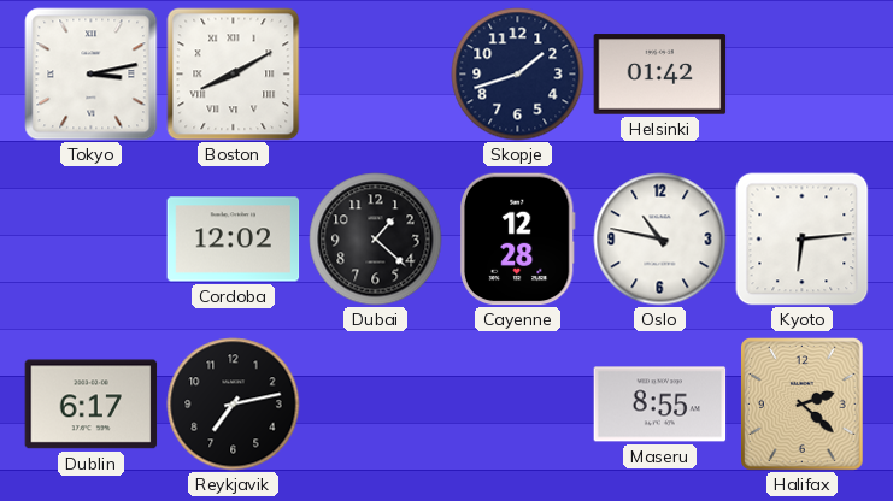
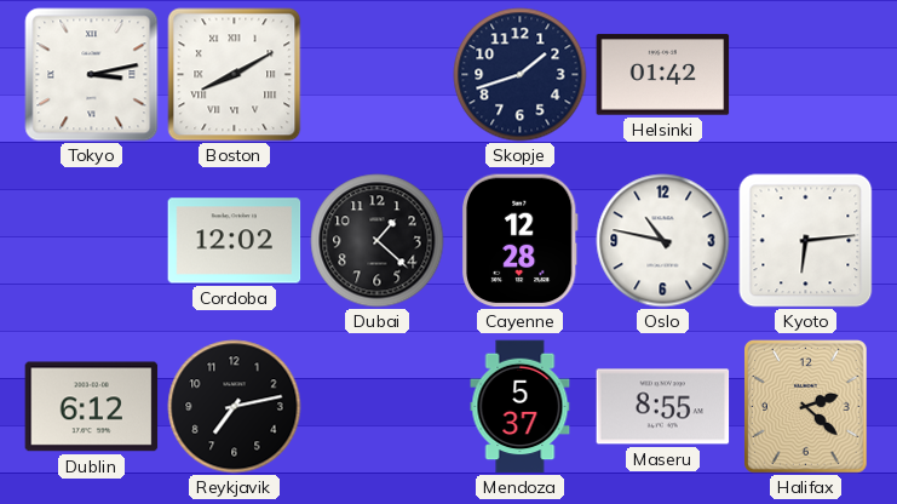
Dublin: 6:17 -> 6:12
Mendoza: none -> 5:37
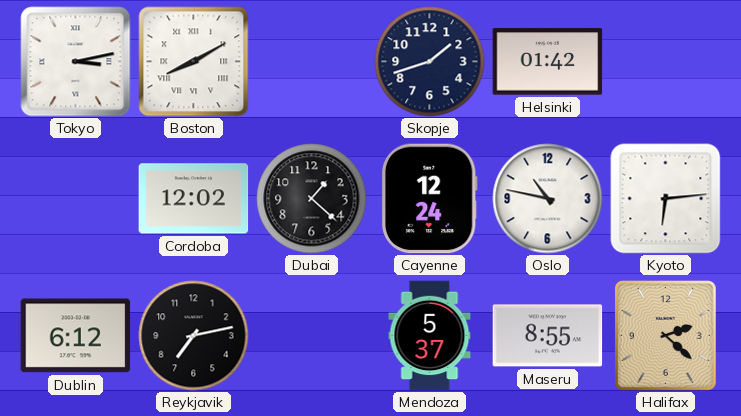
Cayenne: 12:28 -> 12:24
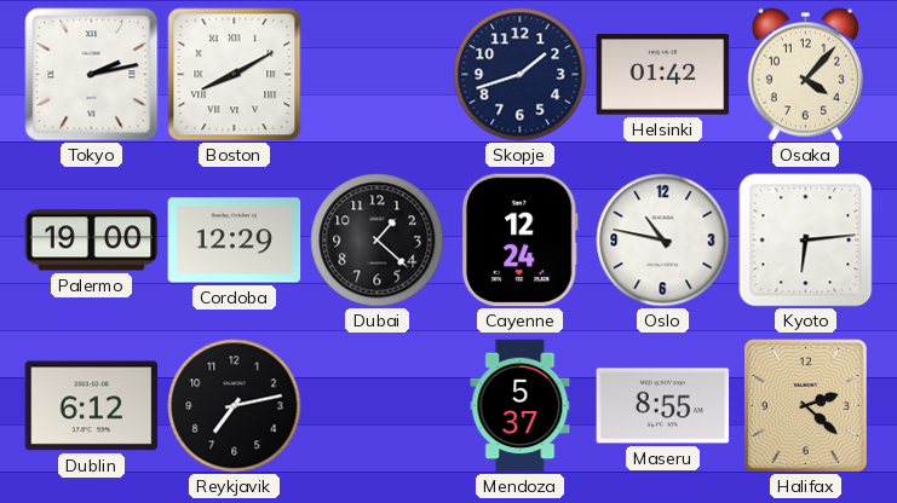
Tokyo: 3:13 -> 2:13
Osaka: none -> 4:07
Palermo: none -> 19:00
Cordoba: 12:02 -> 12:29
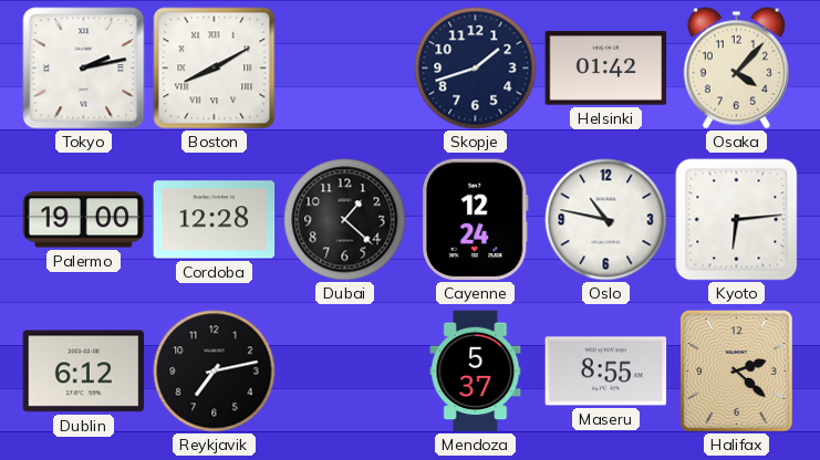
Cordoba: 12:29 -> 12:28
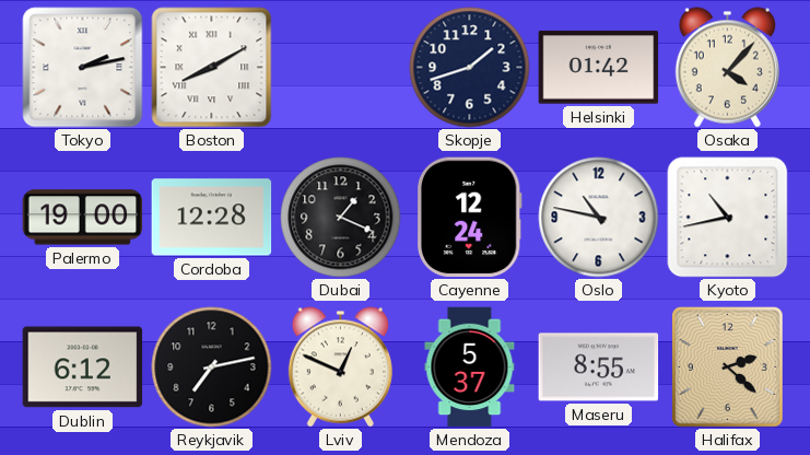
Dubai: 1:22 -> 1:19
Kyoto: 6:14 -> 10:43
Lviv: none -> 12:49
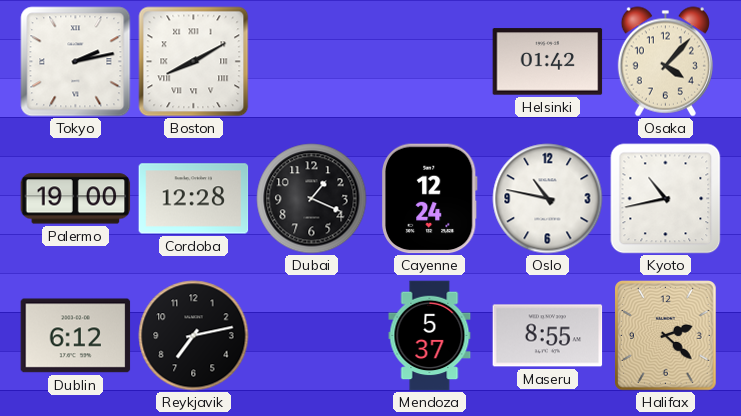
Skopje: 1:42 -> none
Lviv: 12:49 -> none
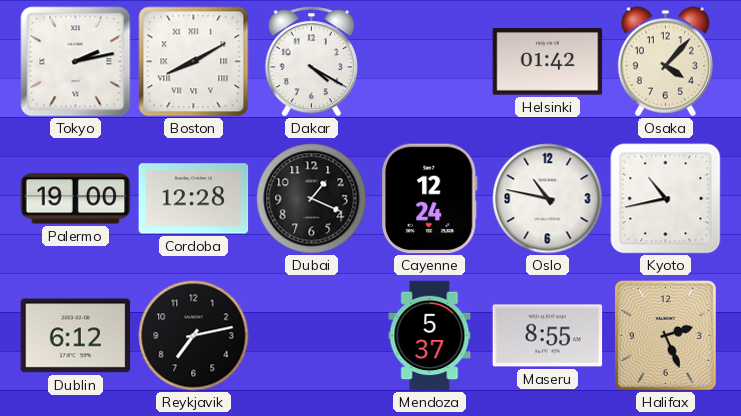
Dakar: none -> 4:20
Halifax: 2:22 -> 2:26
